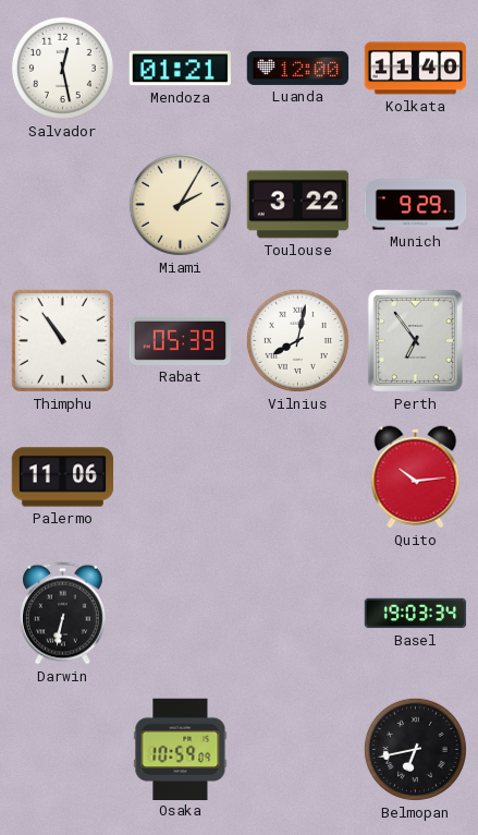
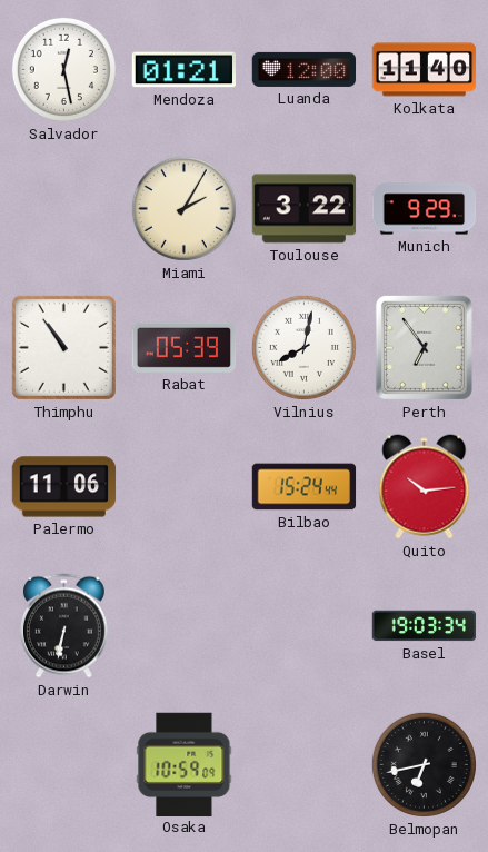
Bilbao: none -> 15:24
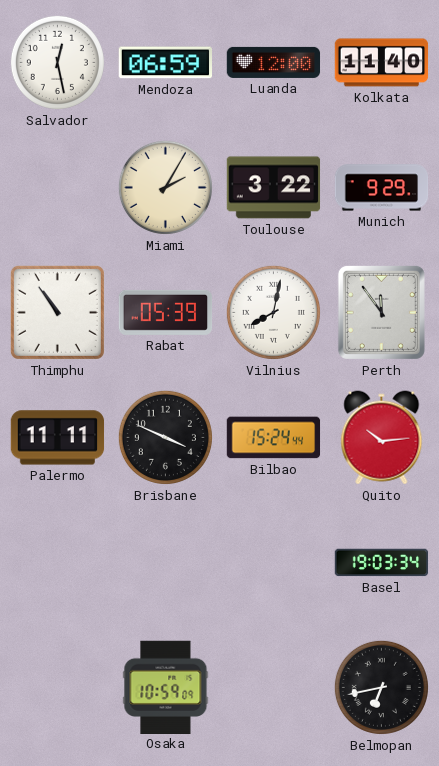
Mendoza: 01:21 -> 06:59
Perth: 6:54 -> 11:54
Palermo: 11:06 -> 11:11
Brisbane: none -> 3:49
Darwin: 6:32 -> none
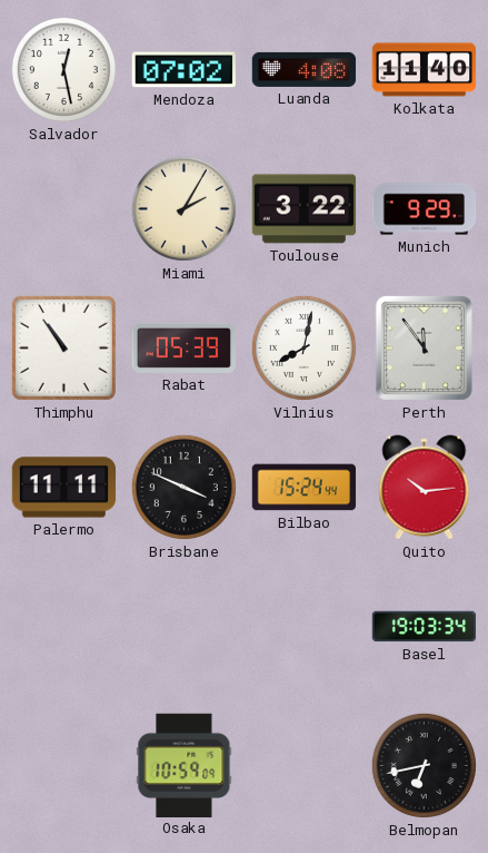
Mendoza: 06:59 -> 07:02
Luanda: 12:00 -> 4:08
